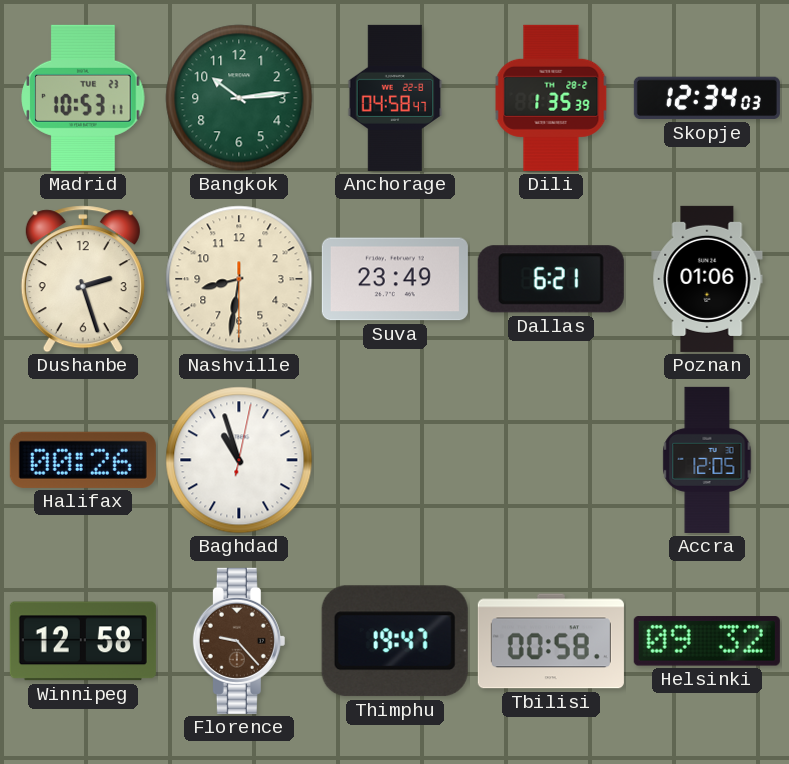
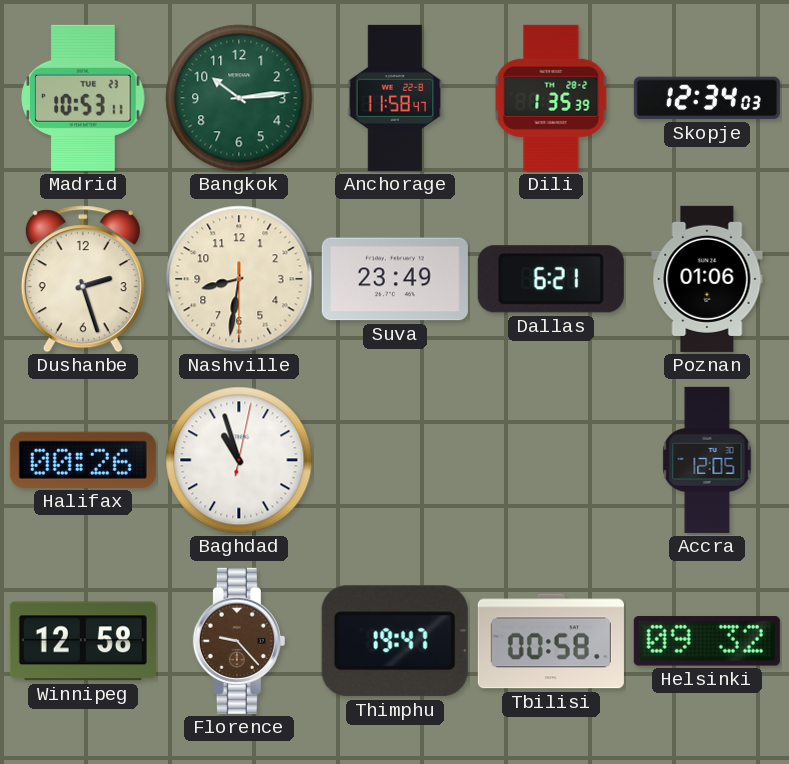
Anchorage: 04:58 -> 11:58
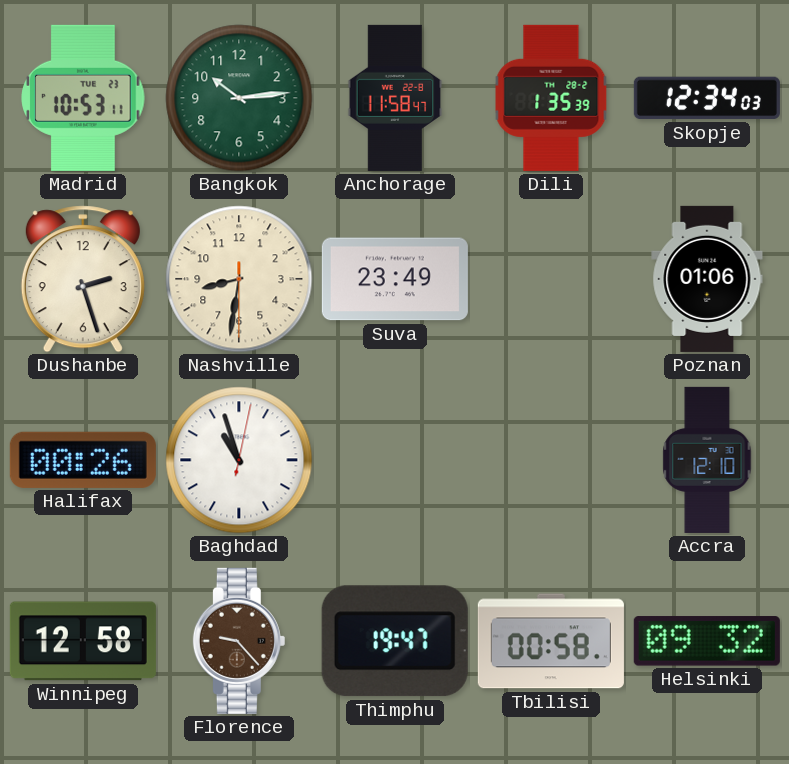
Dallas: 6:21 -> none
Accra: 12:05 -> 12:10
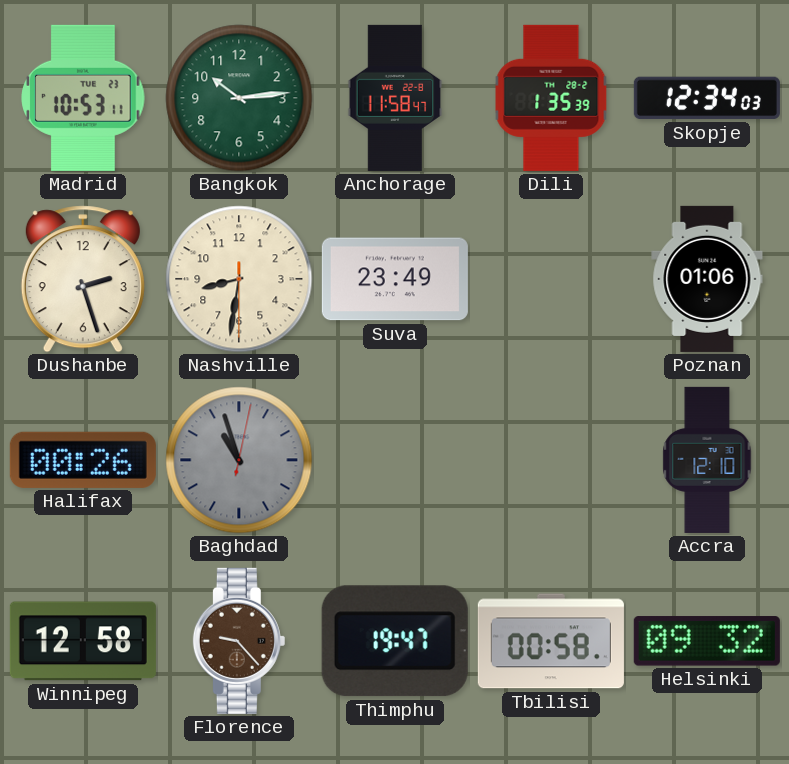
Baghdad dial: white -> grey
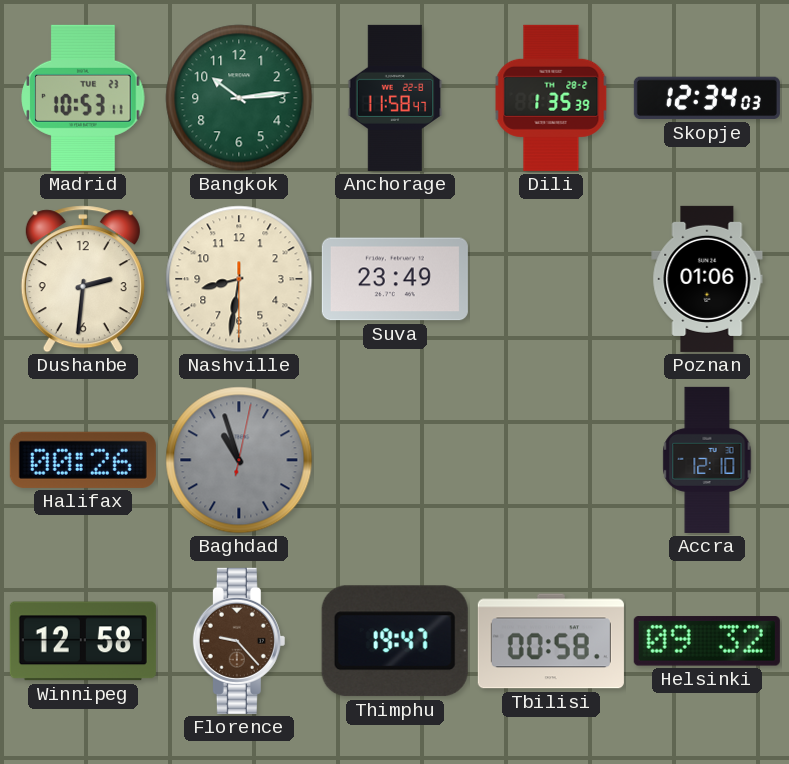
Dushanbe: 2:27 -> 2:31
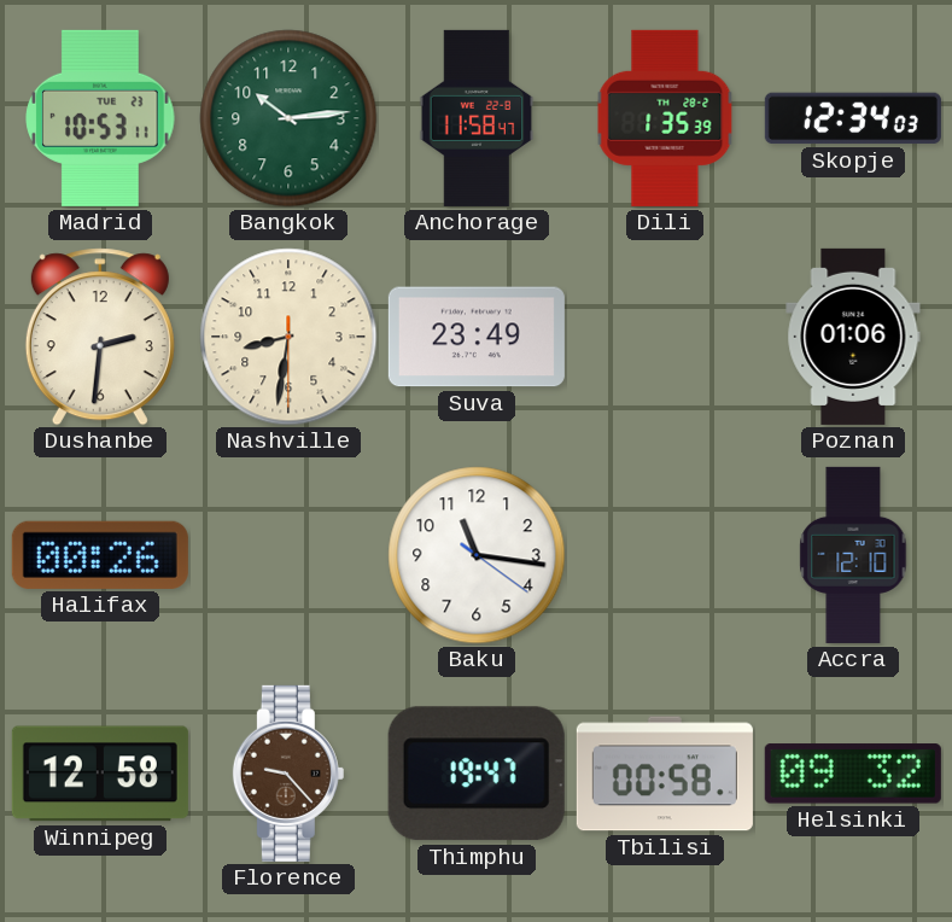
Baghdad: 10:57 -> none
Baku: none -> 11:16
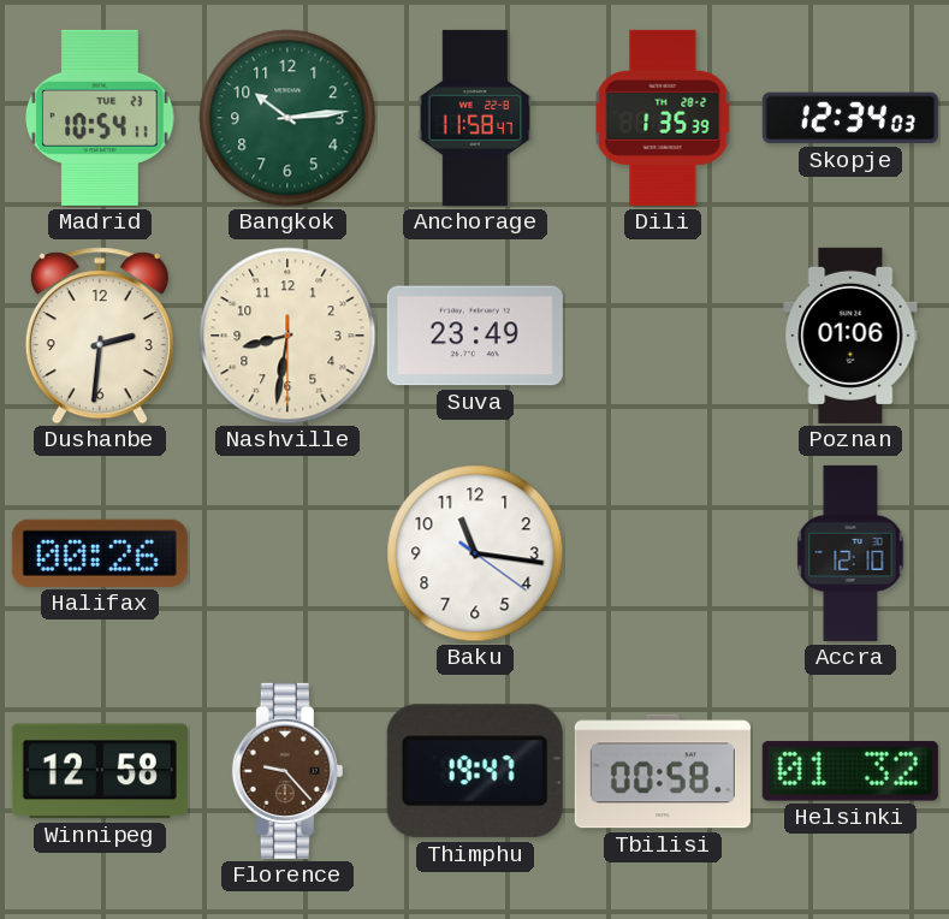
Madrid: 10:53 -> 10:54
Helsinki: 09:32 -> 01:32
